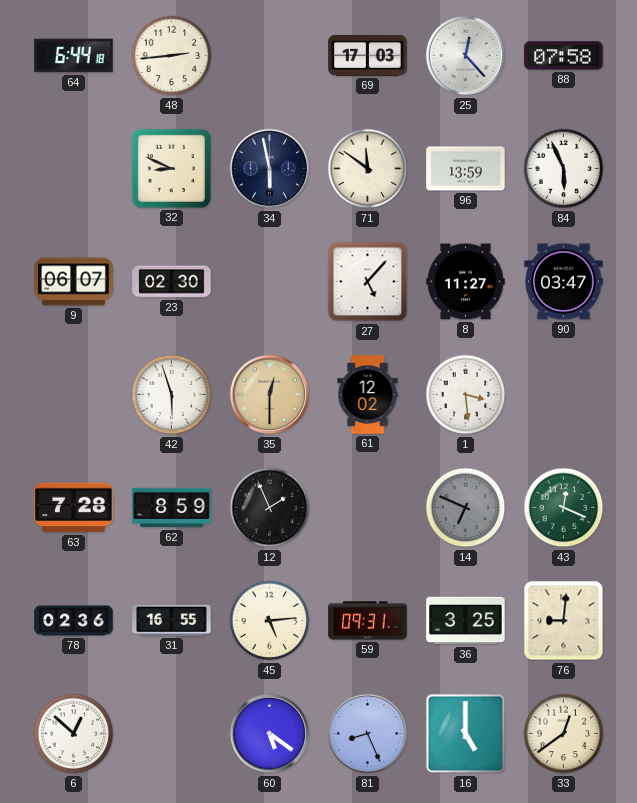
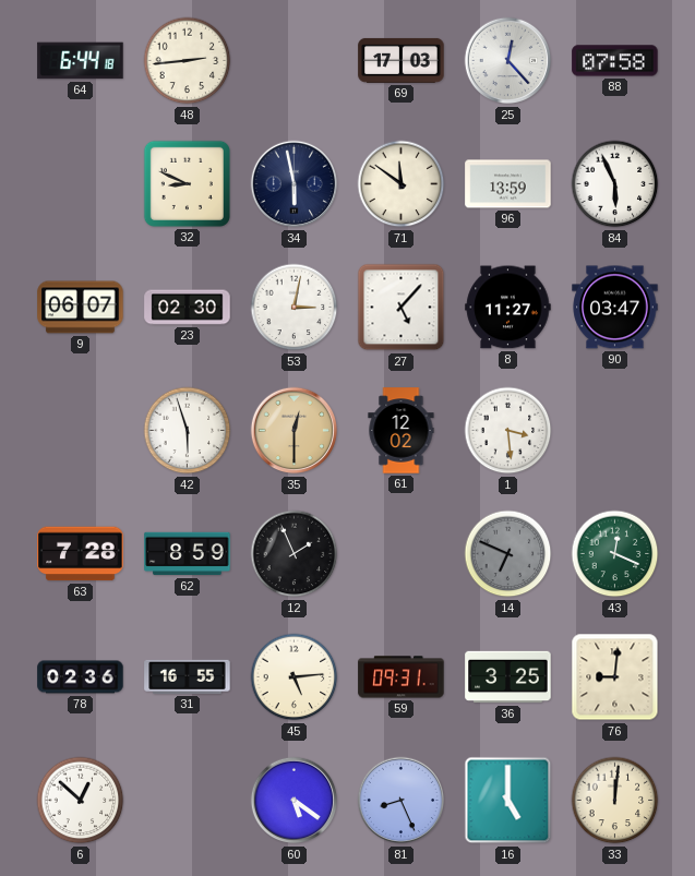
53: none -> 3:02
33: 12:39 -> 12:01
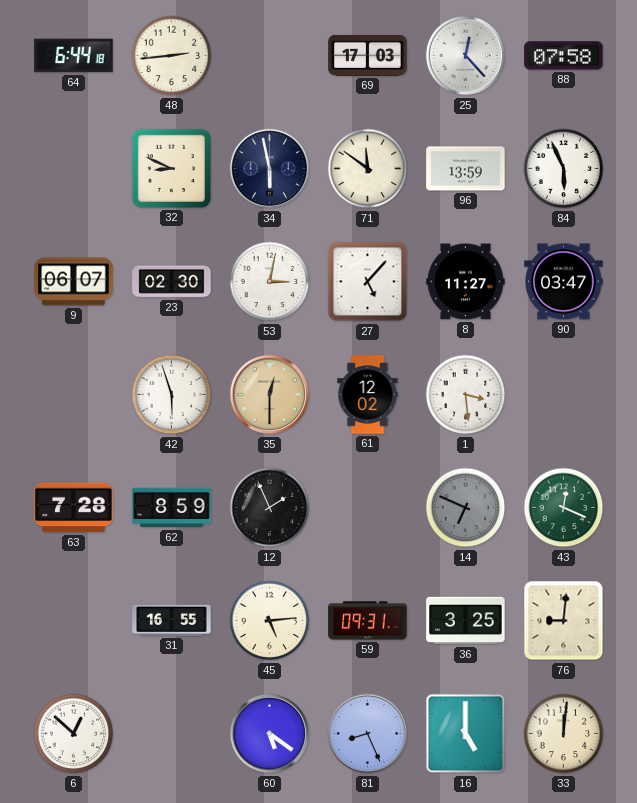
78: 02:36 -> none
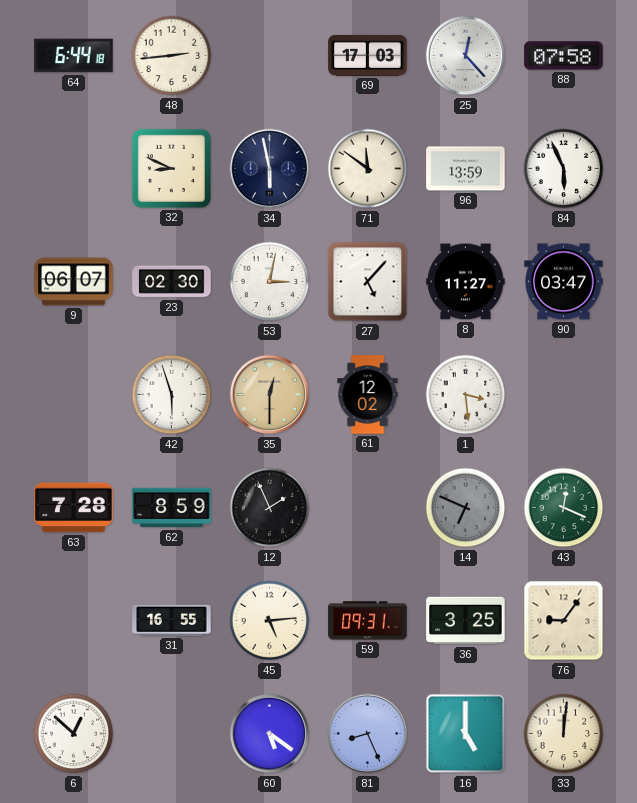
76: 9:01 -> 9:06
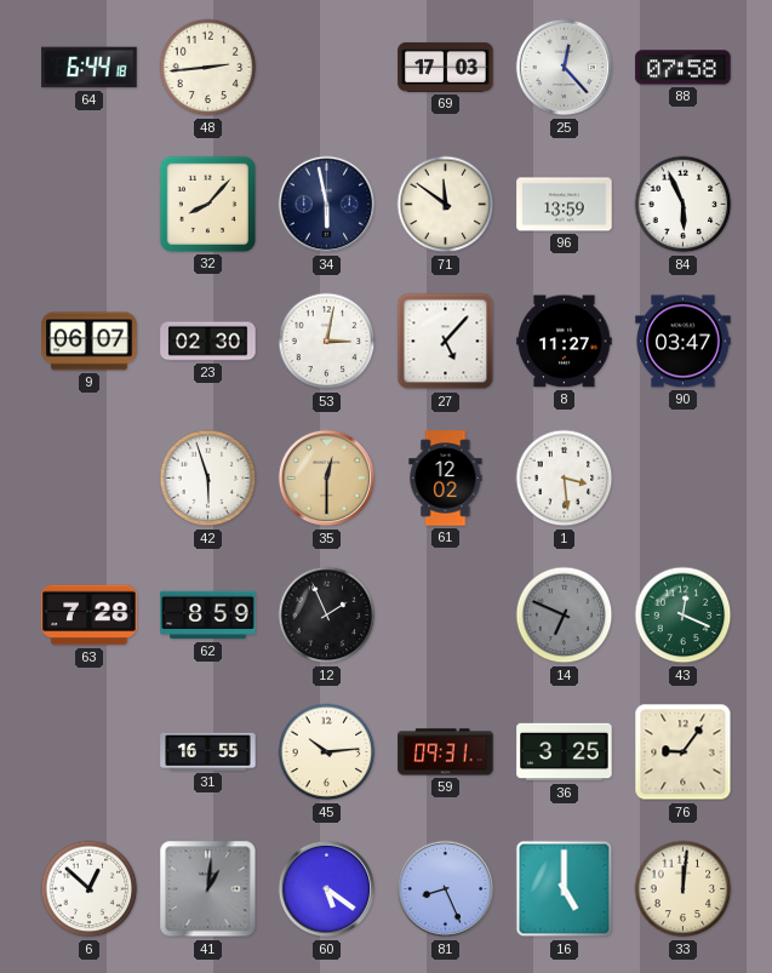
32: 8:49 -> 8:07
45: 5:14 -> 10:14
41: none -> 1:01
